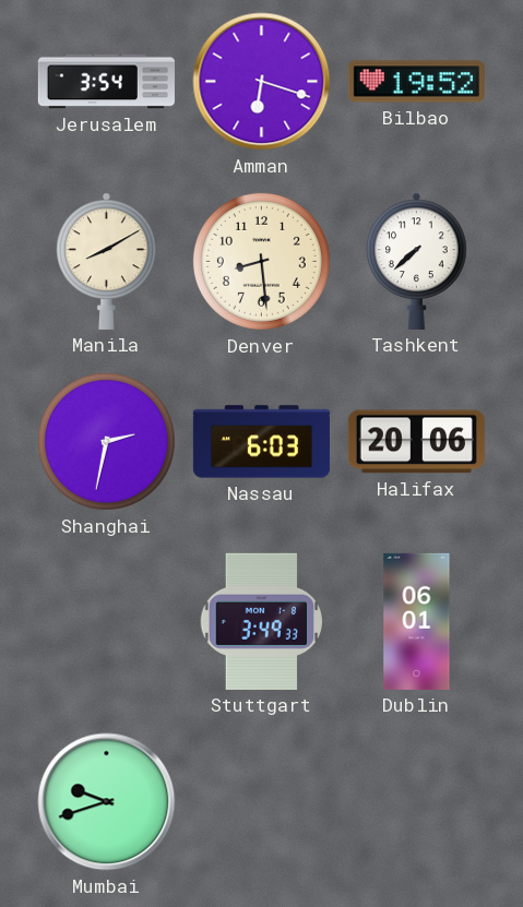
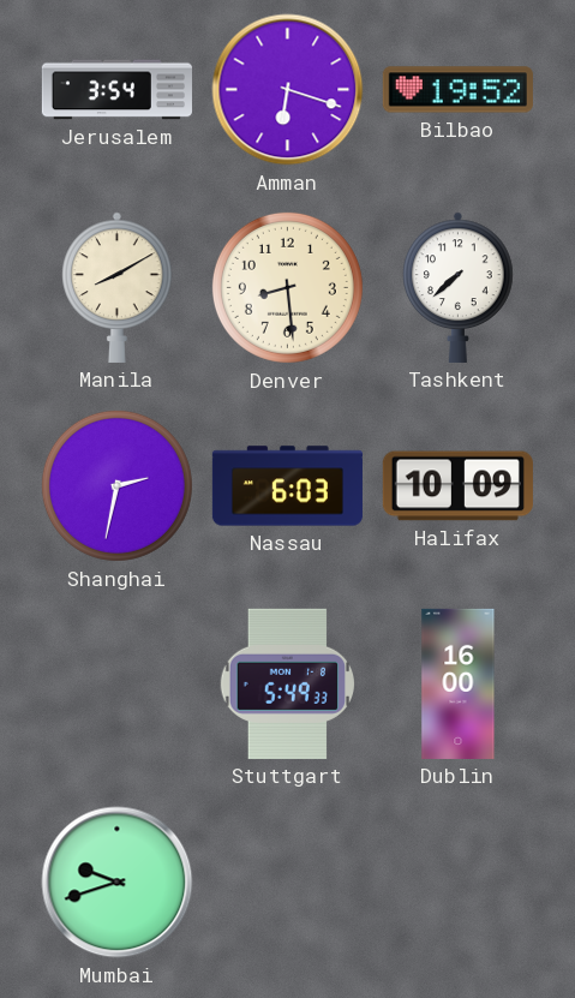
Halifax: 20:06 -> 10:09
Stuttgart: 3:49 -> 5:49
Dublin: 06:01 -> 16:00
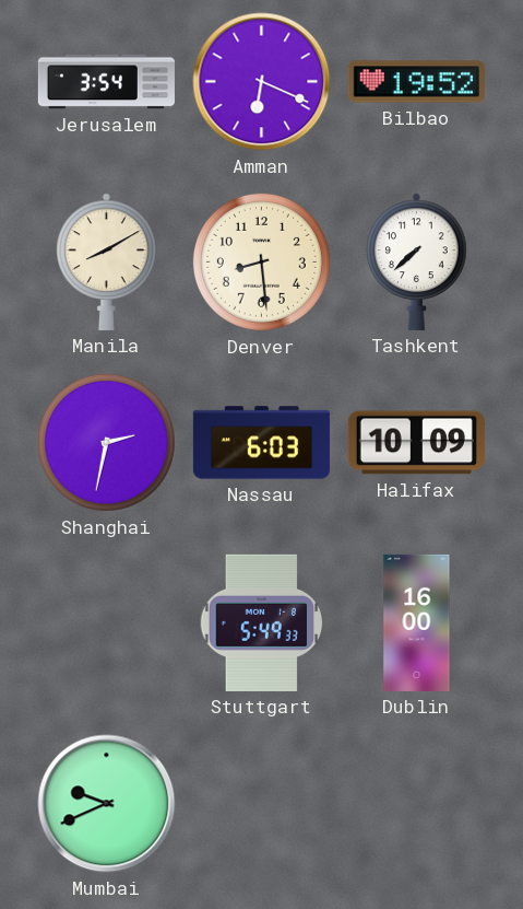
Amman: 6:18 -> 6:19
Mumbai: 9:42 -> 9:41
